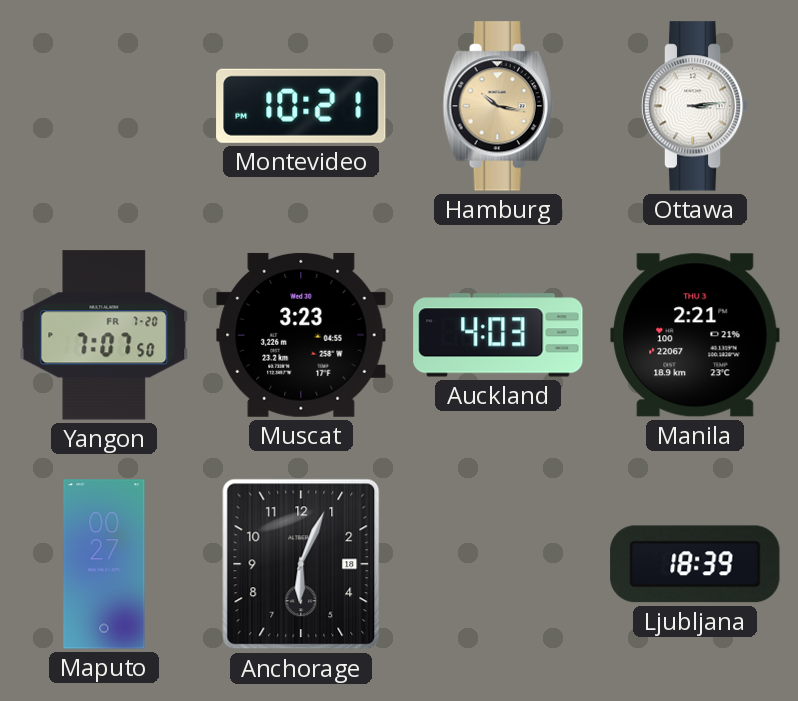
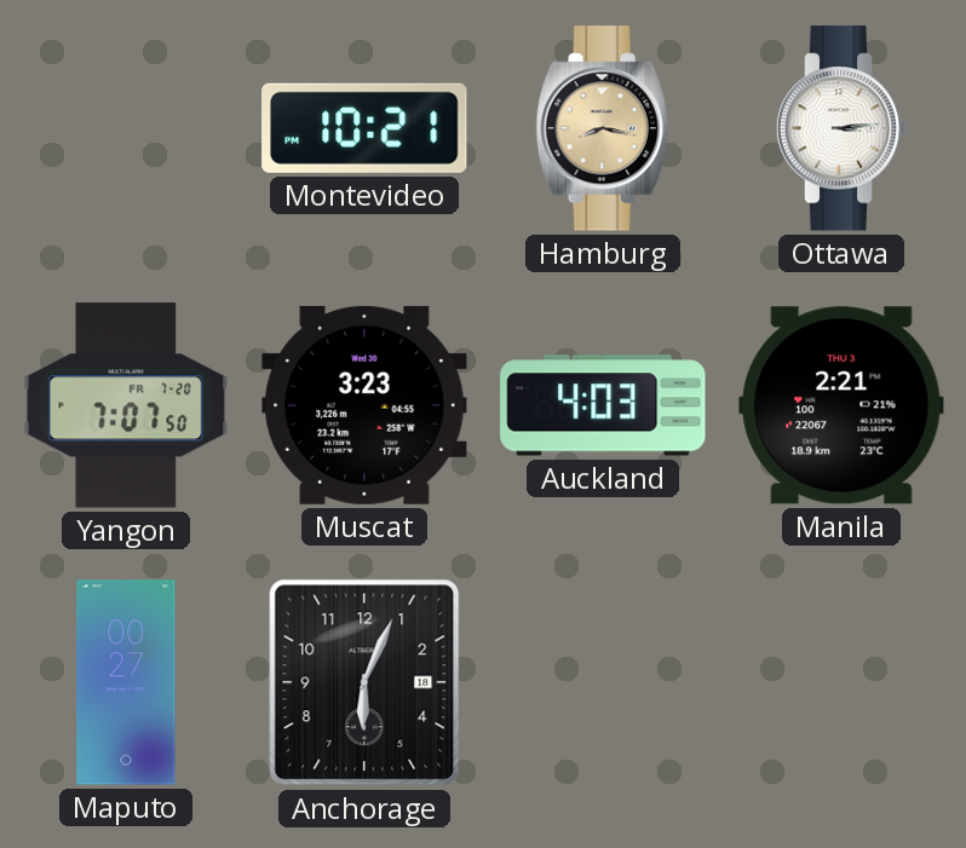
Hamburg: 10:17 -> 8:17
Ljubljana: 18:39 -> none
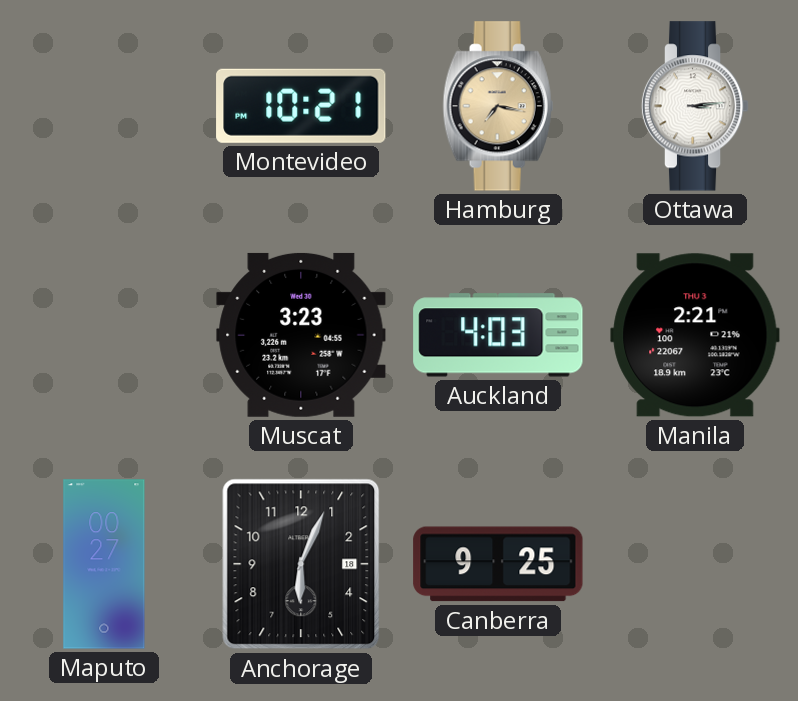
Hamburg: 8:17 -> 7:17
Yangon: 7:07 -> none
Canberra: none -> 9:25
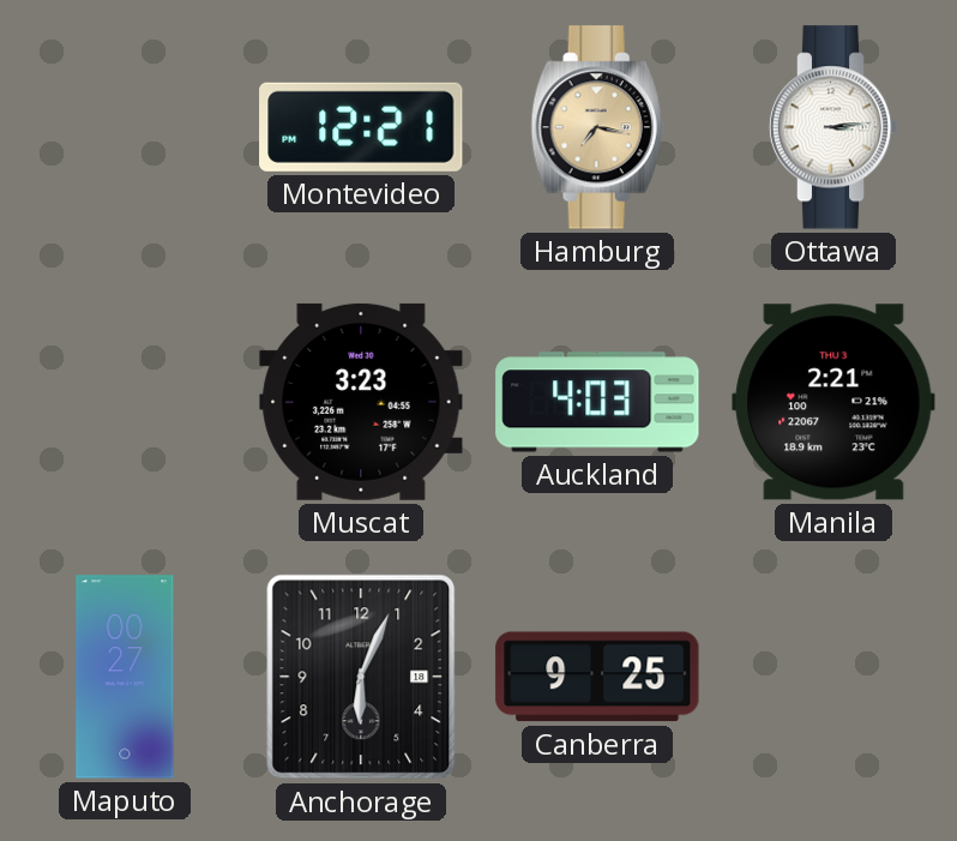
Montevideo: 10:21 -> 12:21
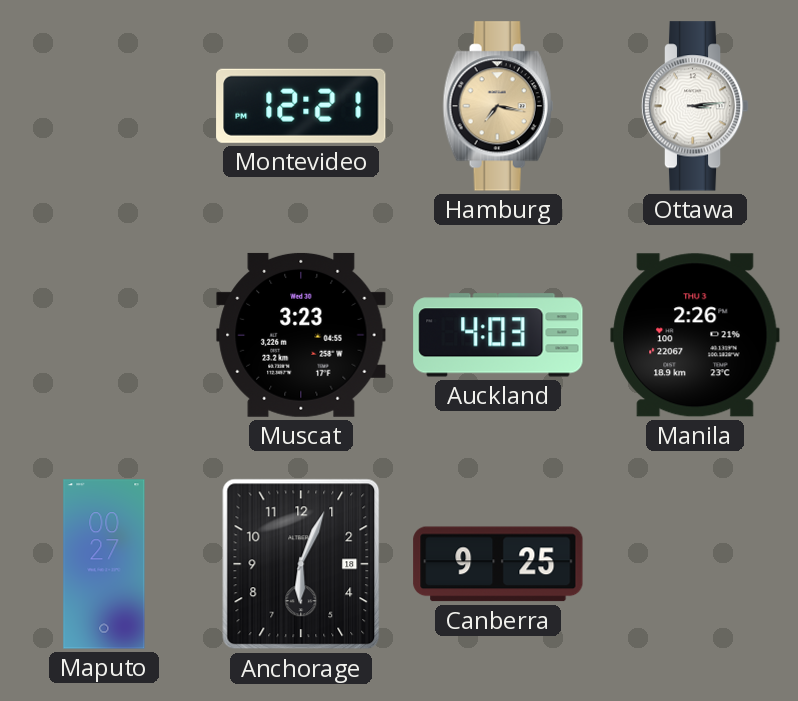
Manila: 2:21 -> 2:26
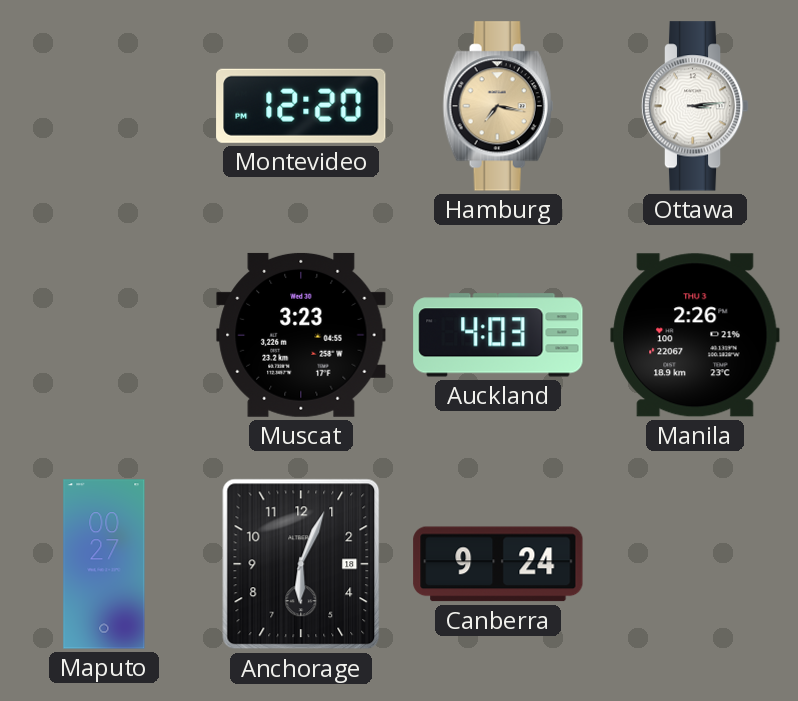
Montevideo: 12:21 -> 12:20
Canberra: 9:25 -> 9:24
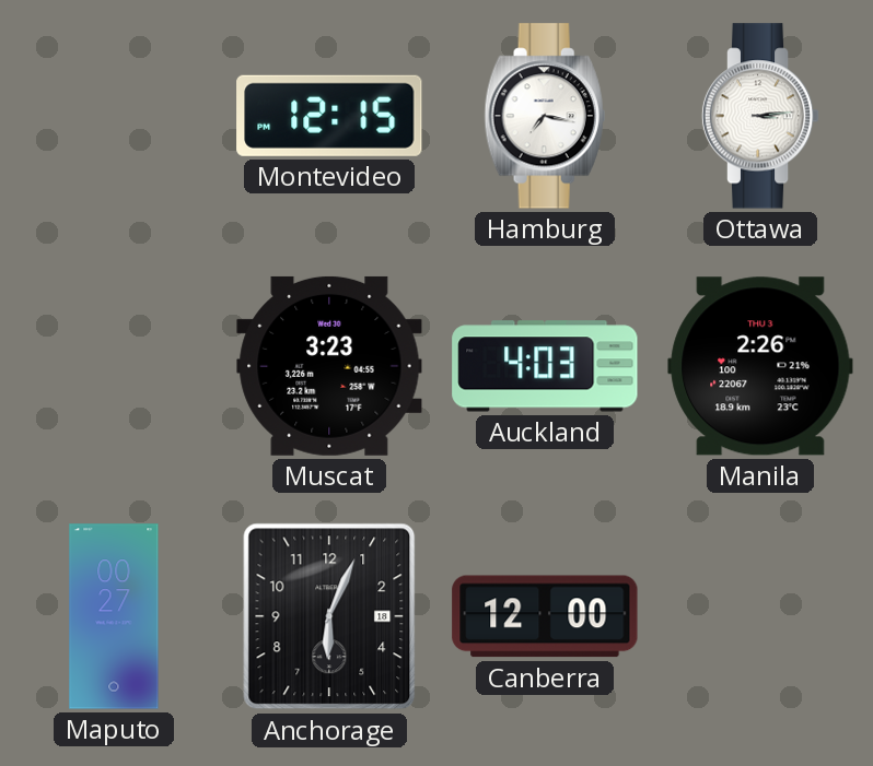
Montevideo: 12:20 -> 12:15
Hamburg dial: champagne -> white
Canberra: 9:24 -> 12:00
